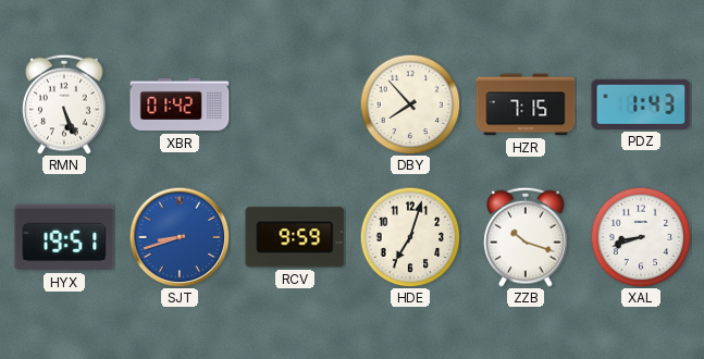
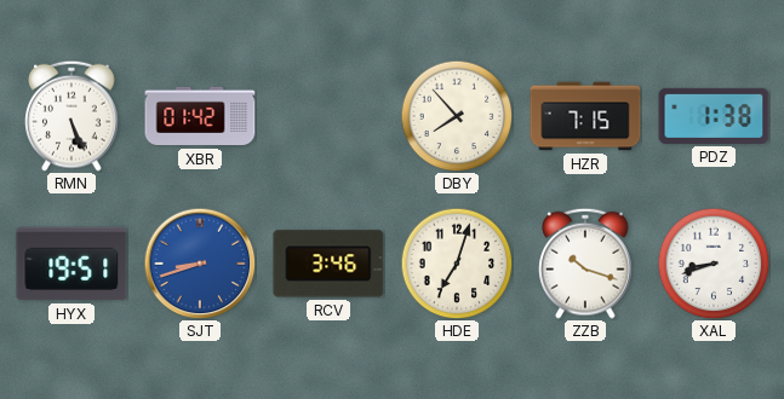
PDZ: 1:43 -> 1:38
RCV: 9:59 -> 3:46
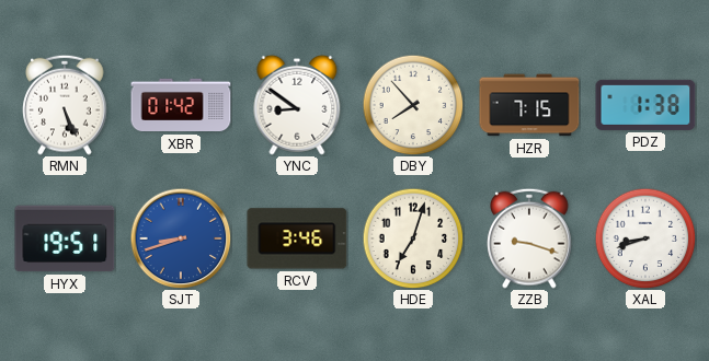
YNC: none -> 8:51
ZZB: 10:18 -> 9:18
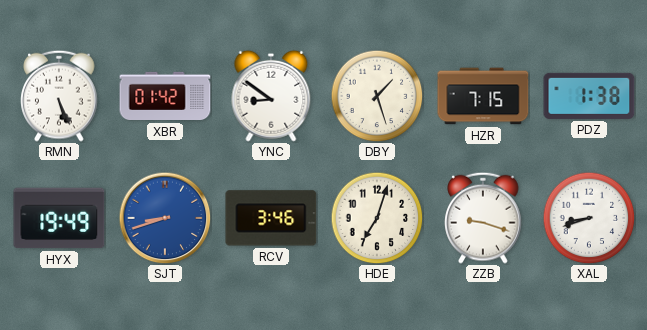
DBY: 7:53 -> 1:27
HYX: 19:51 -> 19:49
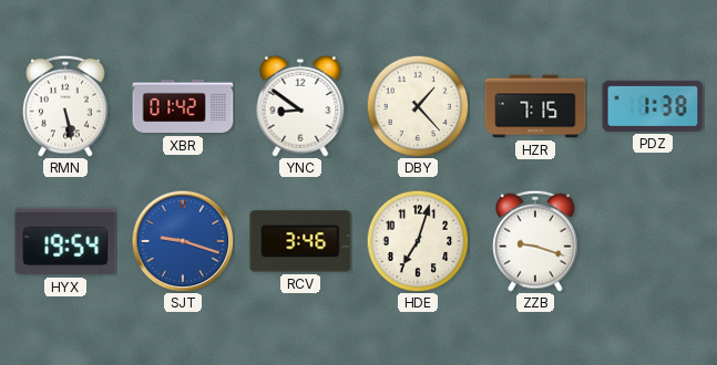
RMN: 5:26 -> 5:28
DBY: 1:27 -> 1:23
HYX: 19:49 -> 19:54
SJT: 8:42 -> 9:18
XAL: 8:42 -> none
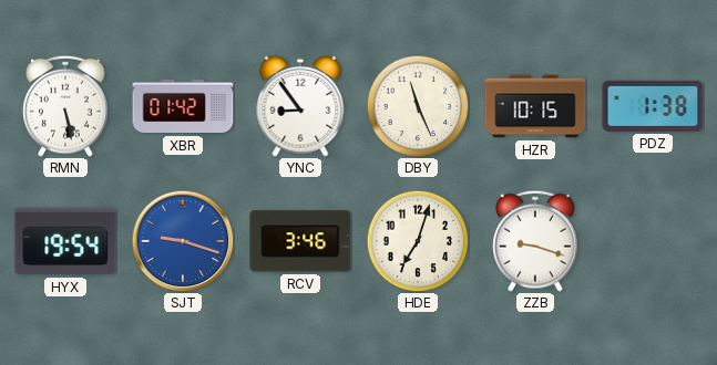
YNC: 8:51 -> 8:54
DBY: 1:23 -> 11:26
HZR: 7:15 -> 10:15
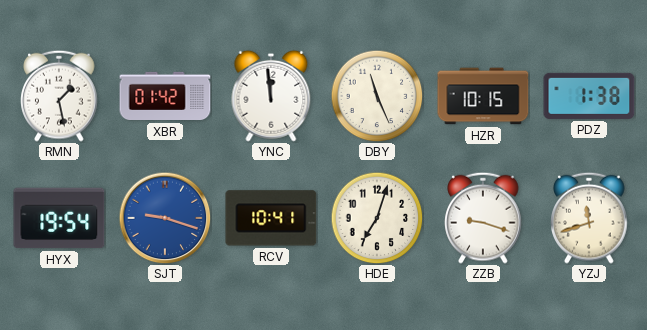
RMN: 5:28 -> 1:28
YNC: 8:54 -> 11:59
RCV: 3:46 -> 10:41
YZJ: none -> 11:42
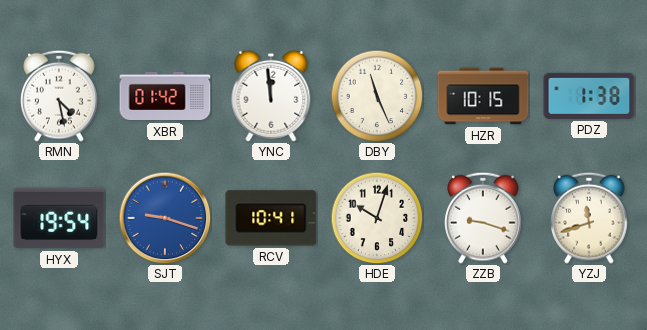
RMN: 1:28 -> 4:28
HDE: 7:03 -> 10:03
